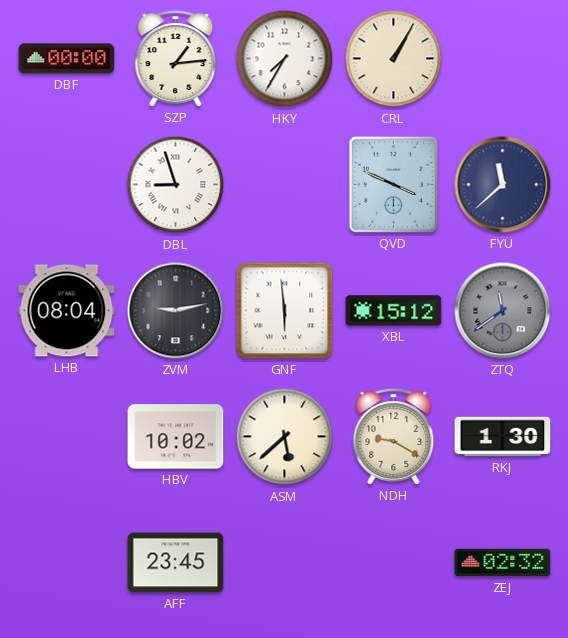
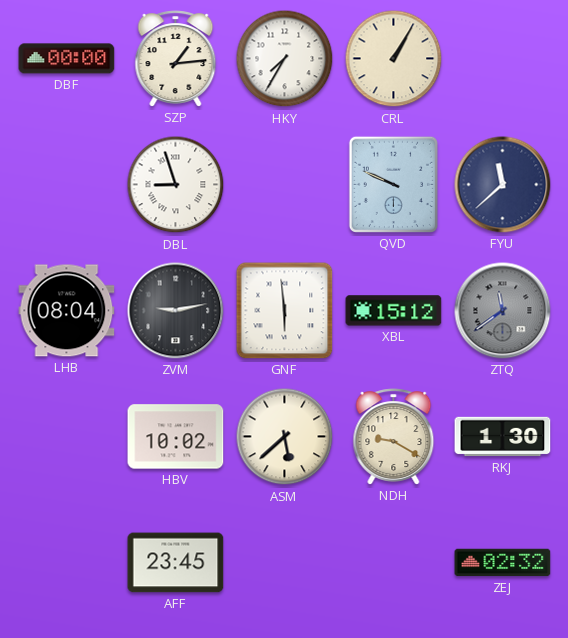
QVD: 3:49 -> 9:49
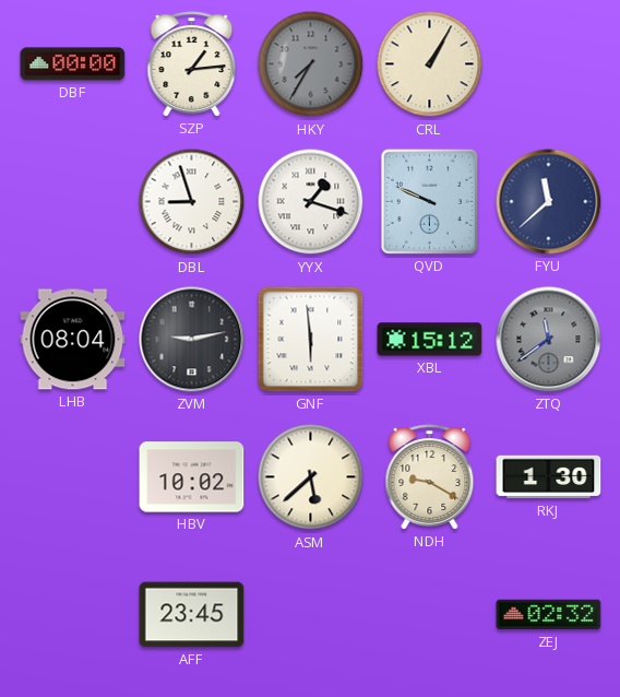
HKY dial: white -> grey
YYX: none -> 1:18
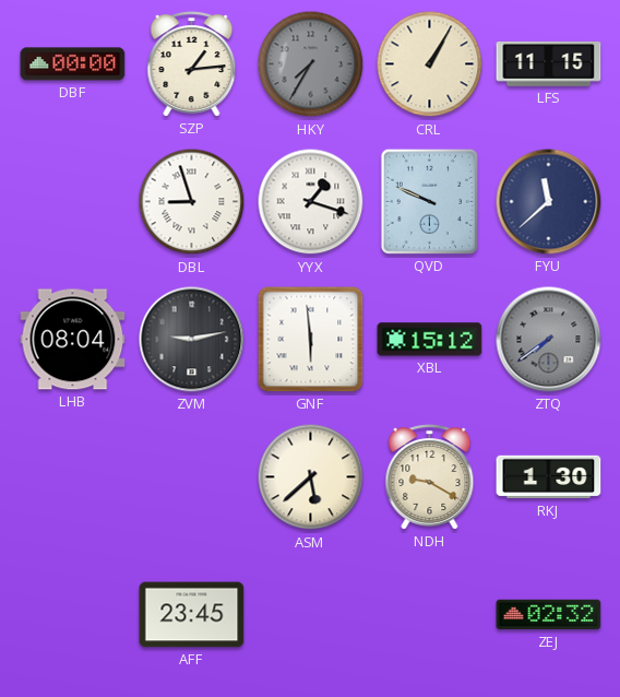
LFS: none -> 11:15
ZTQ: 11:39 -> 7:39
HBV: 10:02 -> none
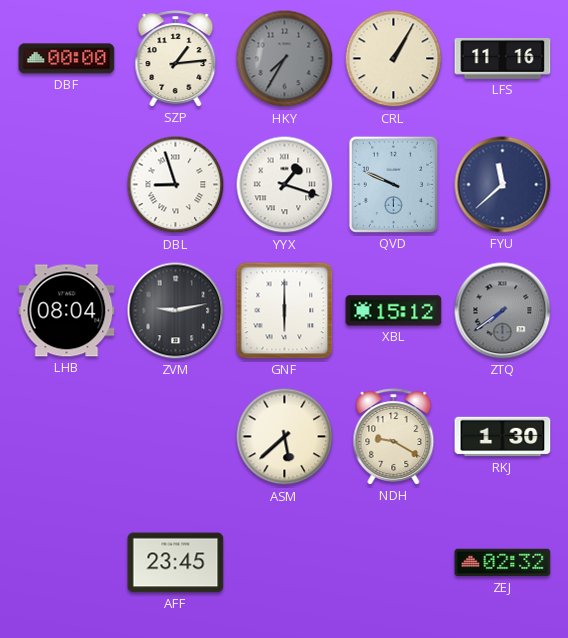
LFS: 11:15 -> 11:16
GNF: 5:59 -> 6:00
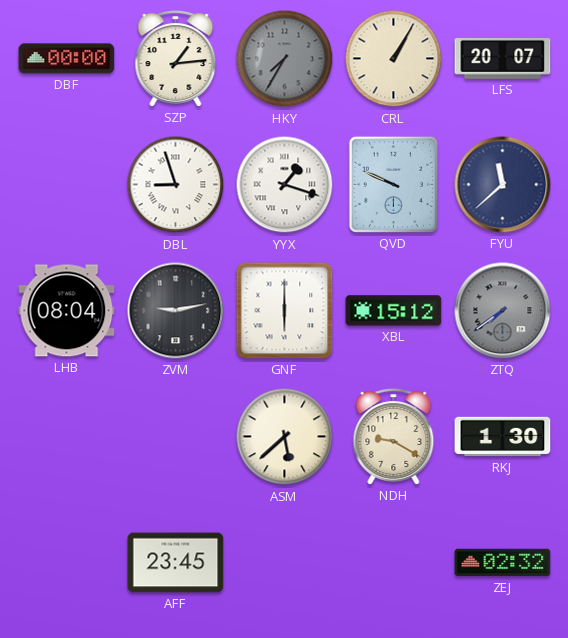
LFS: 11:16 -> 20:07
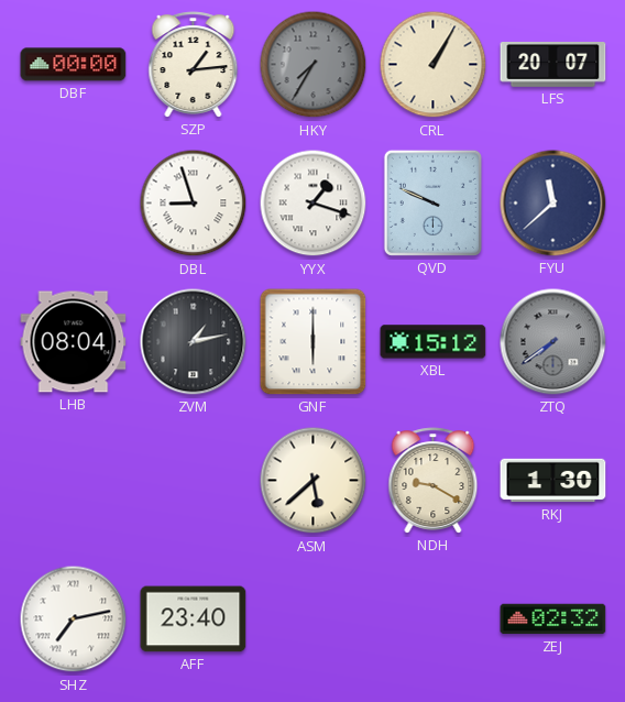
ZVM: 9:13 -> 1:13
SHZ: none -> 7:13
AFF: 23:45 -> 23:40
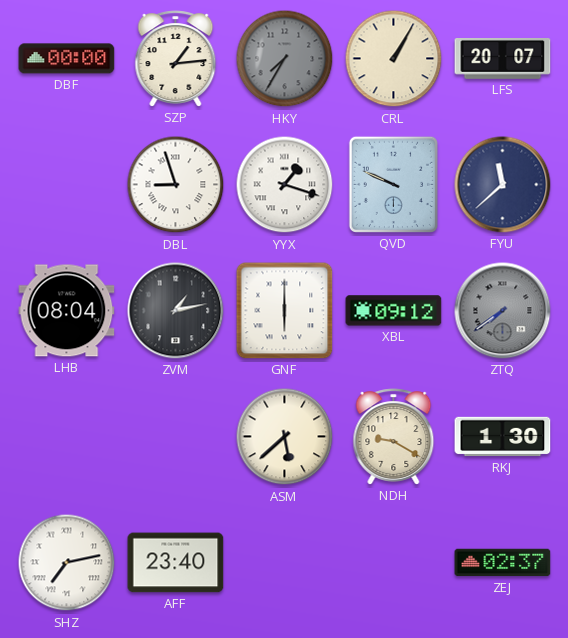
XBL: 15:12 -> 09:12
ZEJ: 02:32 -> 02:37
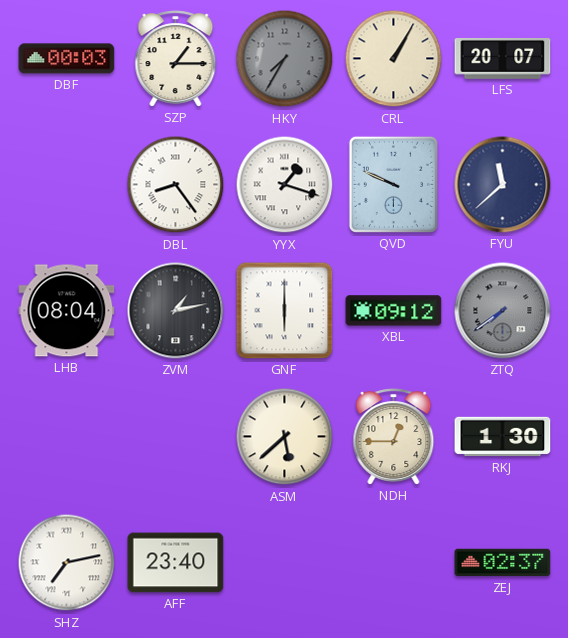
DBF: 00:00 -> 00:03
SZP: 1:14 -> 1:15
DBL: 8:57 -> 8:24
NDH: 9:20 -> 12:45
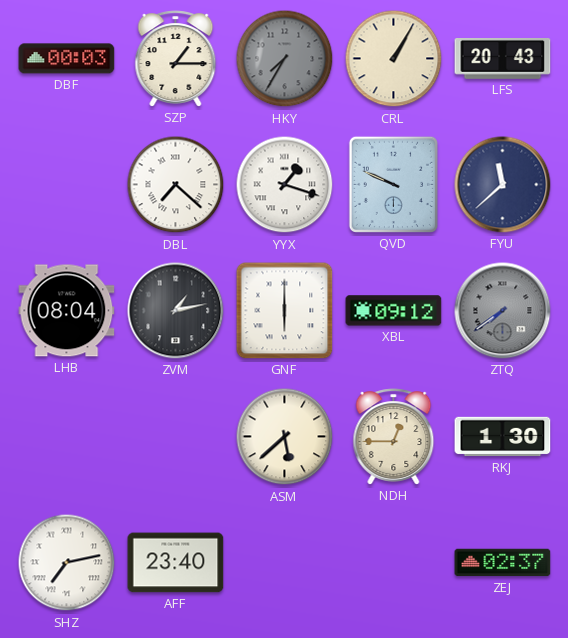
LFS: 20:07 -> 20:43
DBL: 8:24 -> 7:22
